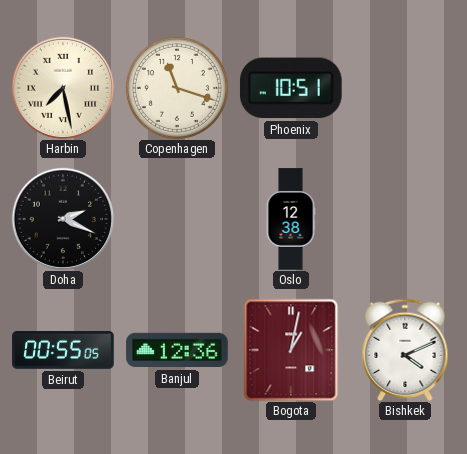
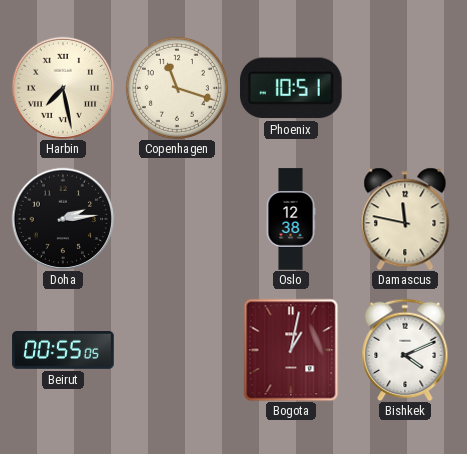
Doha: 2:19 -> 2:14
Damascus: none -> 11:47
Banjul: 12:36 -> none
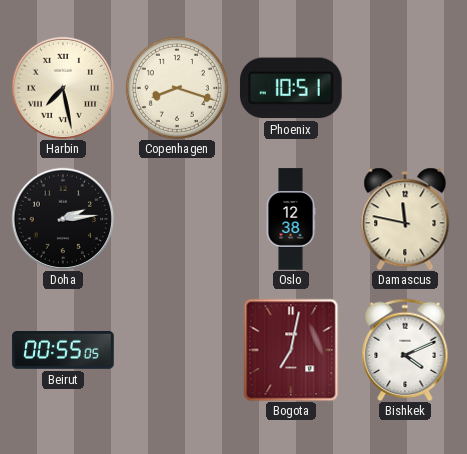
Copenhagen: 11:18 -> 8:18
Bogota: 1:02 -> 7:02
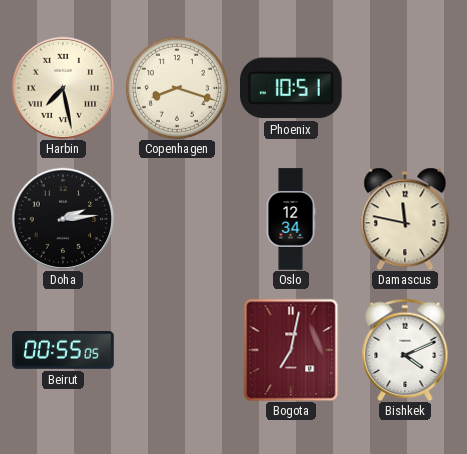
Oslo: 12:38 -> 12:34
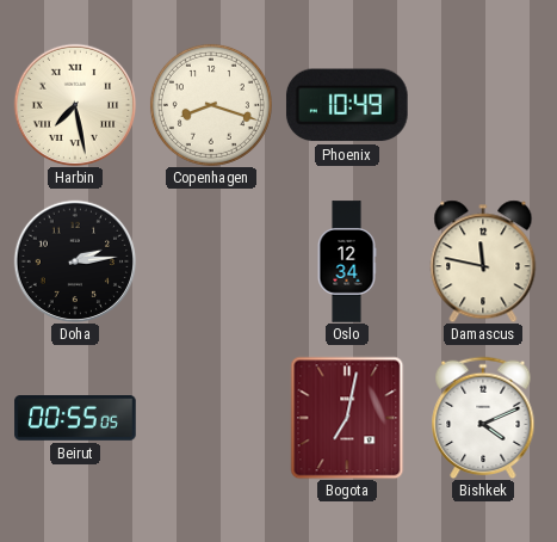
Phoenix: 10:51 -> 10:49
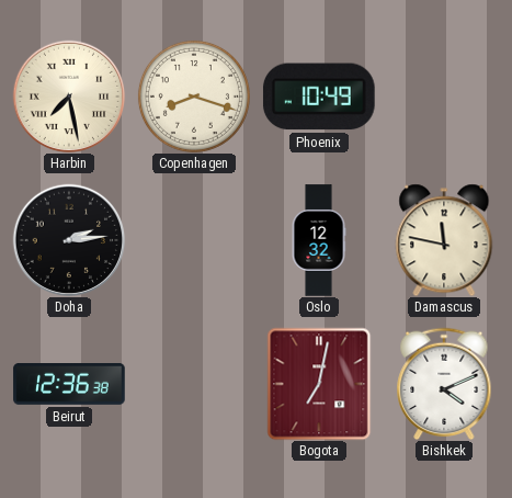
Oslo: 12:34 -> 12:32
Beirut: 00:55 -> 12:36
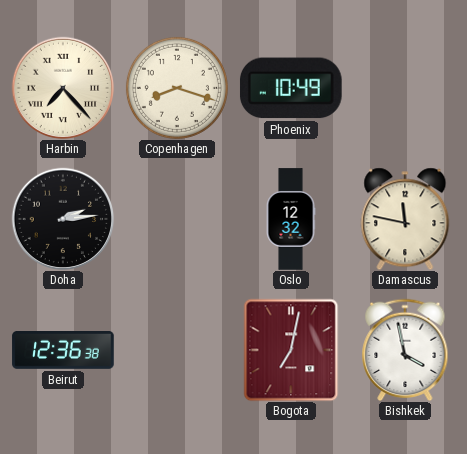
Harbin: 7:28 -> 7:23
Bishkek: 4:11 -> 3:58
